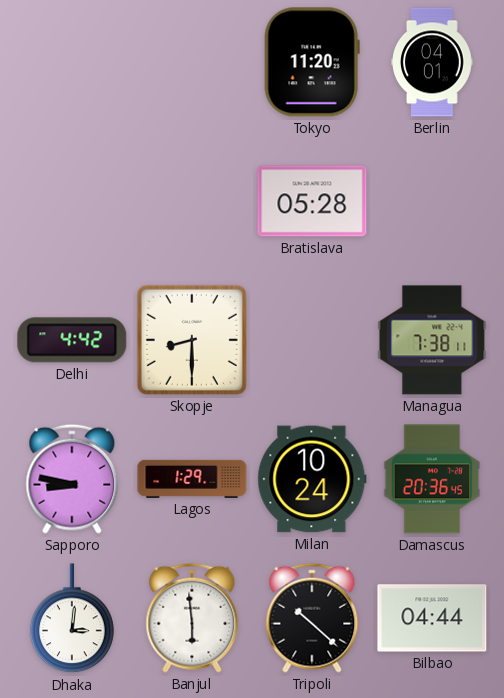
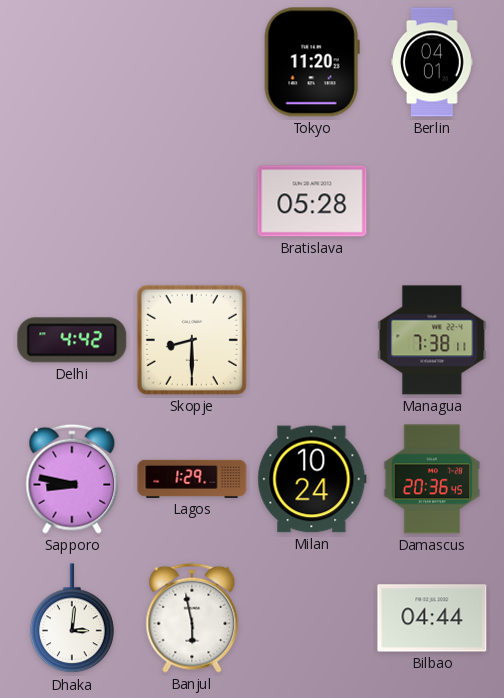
Banjul: 5:59 -> 5:58
Tripoli: 10:22 -> none
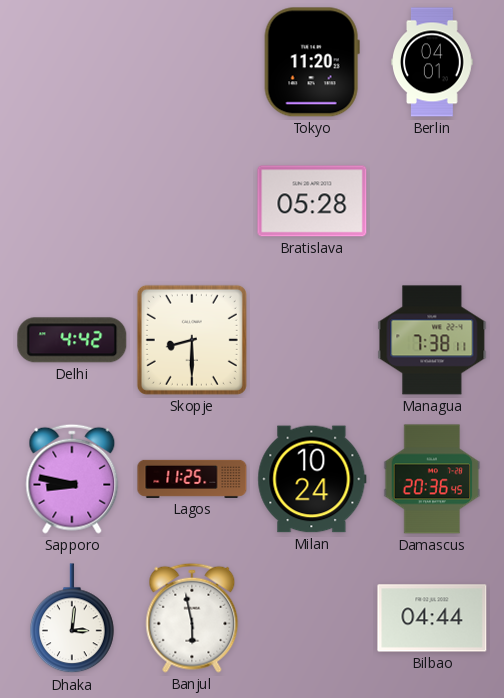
Lagos: 1:29 -> 11:25
